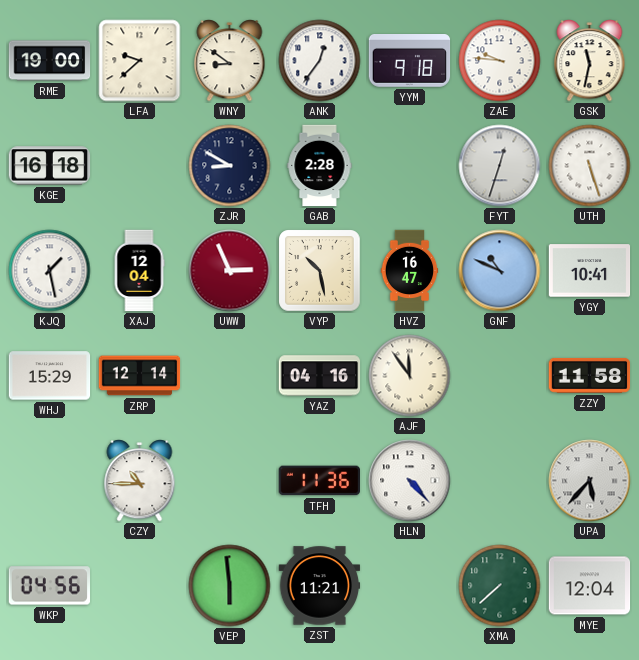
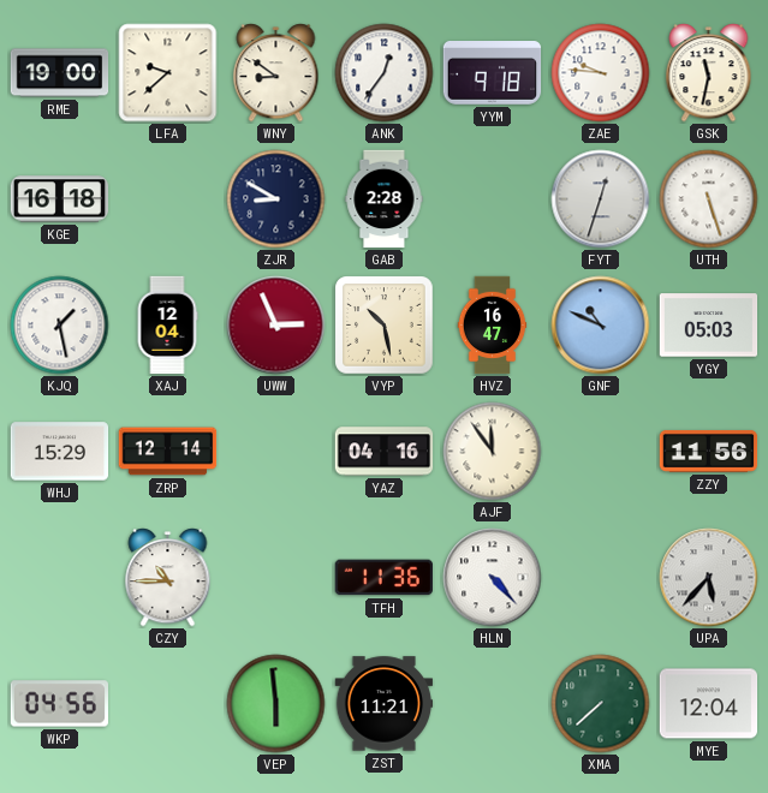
YGY: 10:41 -> 05:03
ZZY: 11:58 -> 11:56
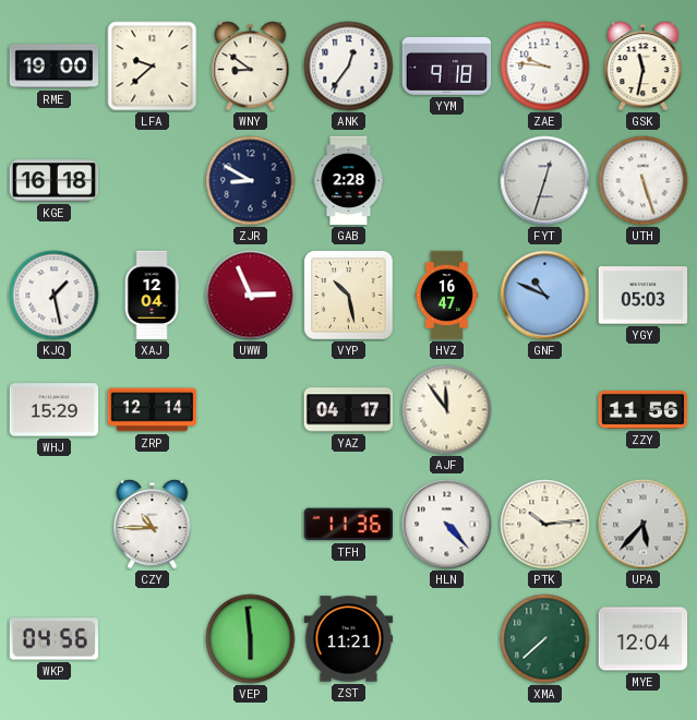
YAZ: 04:16 -> 04:17
PTK: none -> 10:14
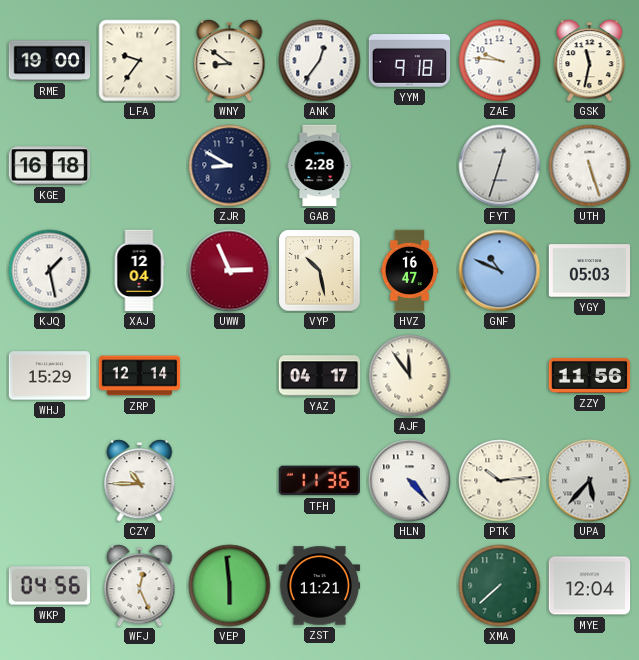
LFA: 9:38 -> 9:36
WFJ: none -> 12:26
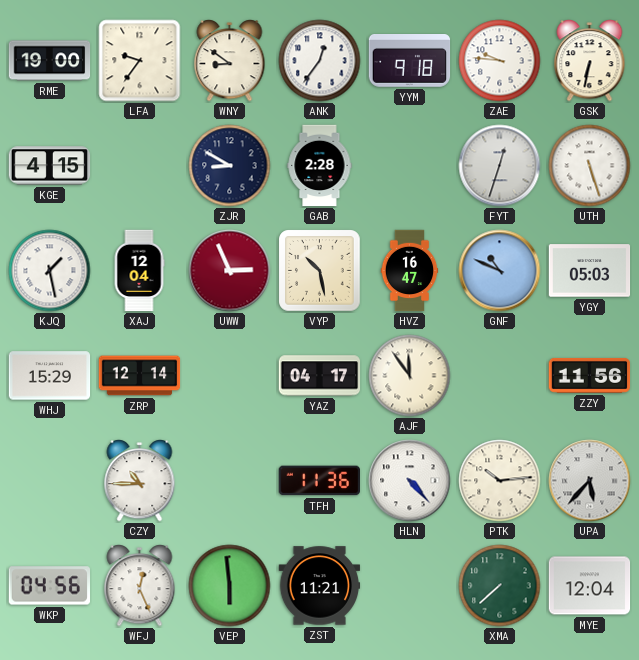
GSK: 11:32 -> 6:32
KGE: 16:18 -> 4:15
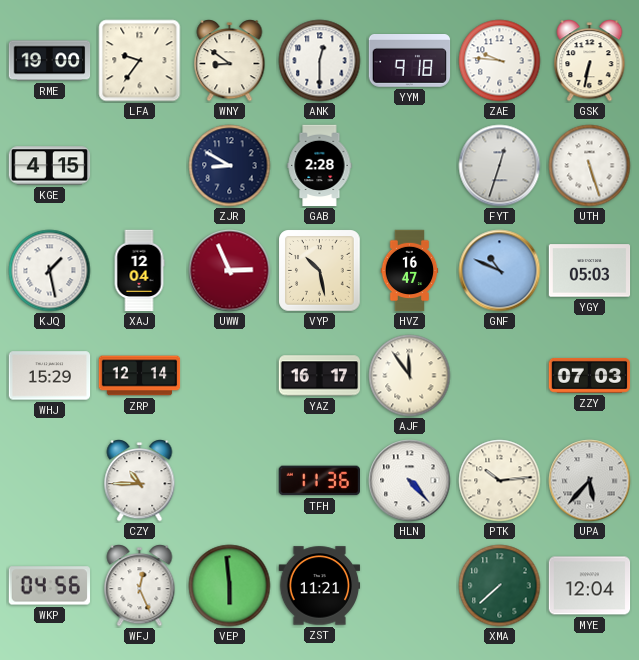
ANK: 12:36 -> 12:30
YAZ: 04:17 -> 16:17
ZZY: 11:56 -> 07:03
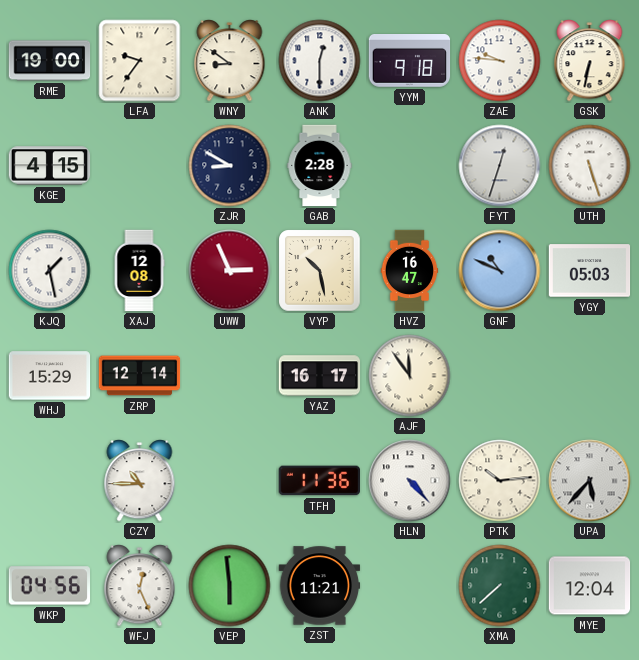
XAJ: 12:04 -> 12:08
ZZY: 07:03 -> none
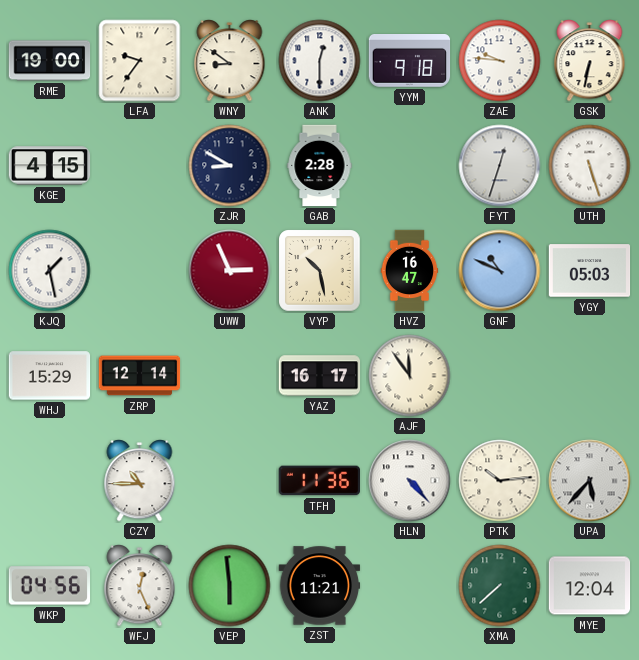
XAJ: 12:08 -> none
